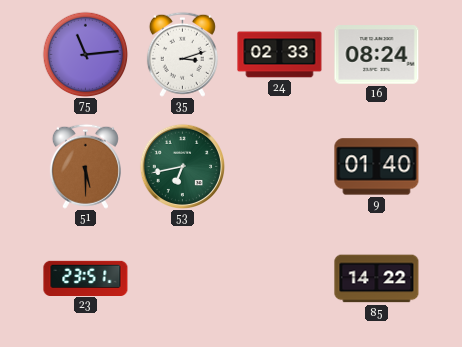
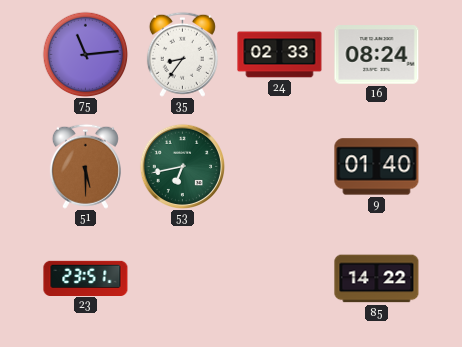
35: 3:12 -> 8:36
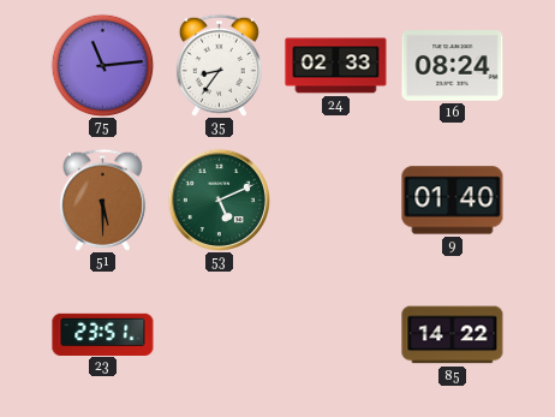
53: 6:43 -> 5:11
